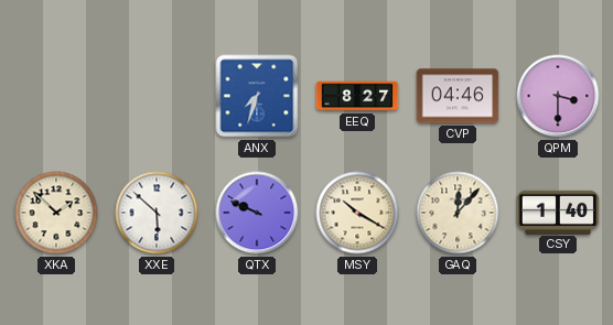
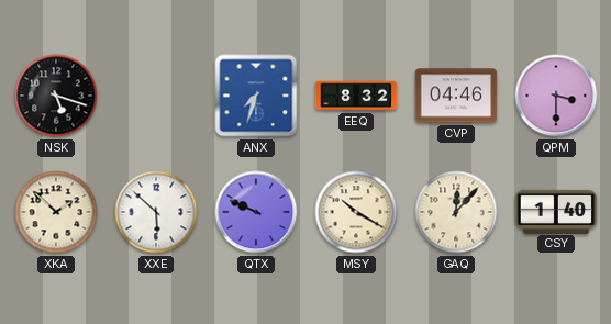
NSK: none -> 5:18
EEQ: 8:27 -> 8:32
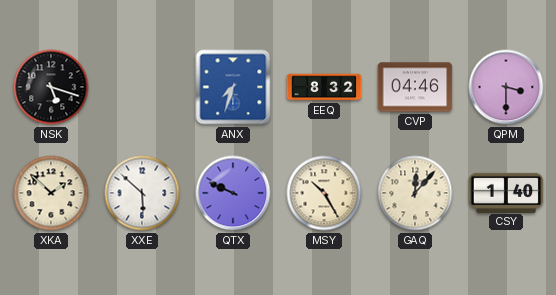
MSY: 10:20 -> 10:25
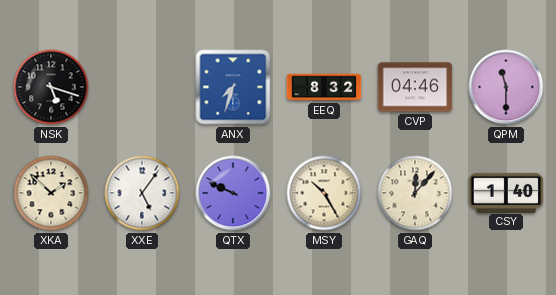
QPM: 3:30 -> 11:30
XXE: 5:52 -> 5:06
